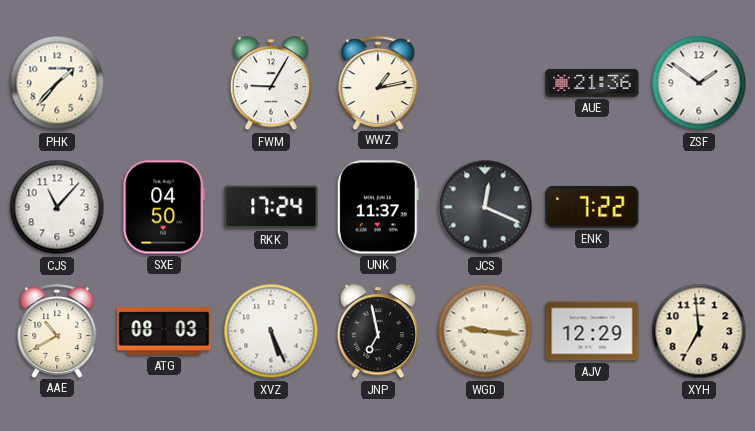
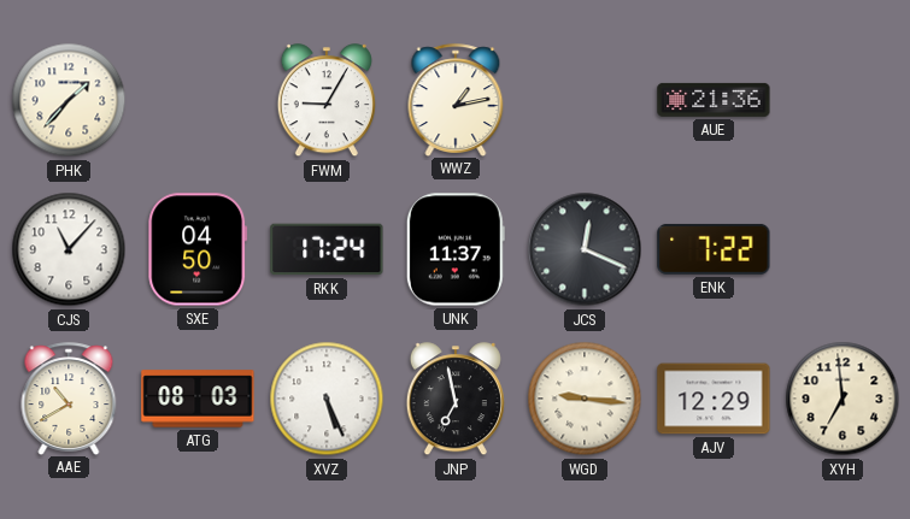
ZSF: 1:51 -> none
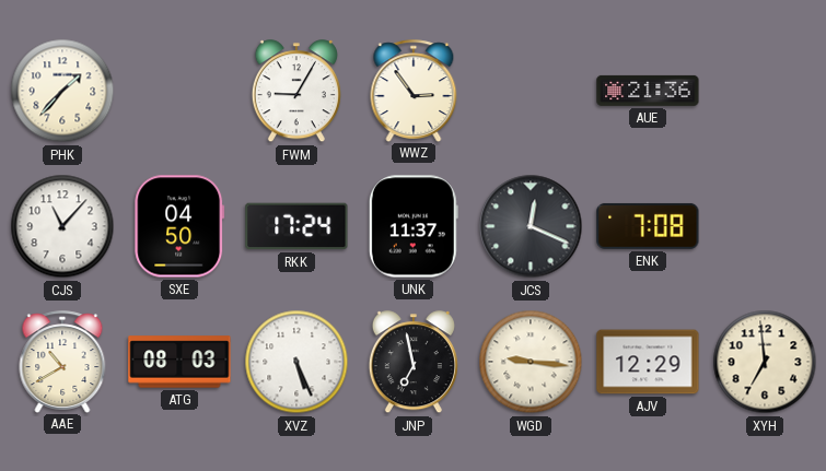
WWZ: 1:13 -> 2:54
ENK: 7:22 -> 7:08
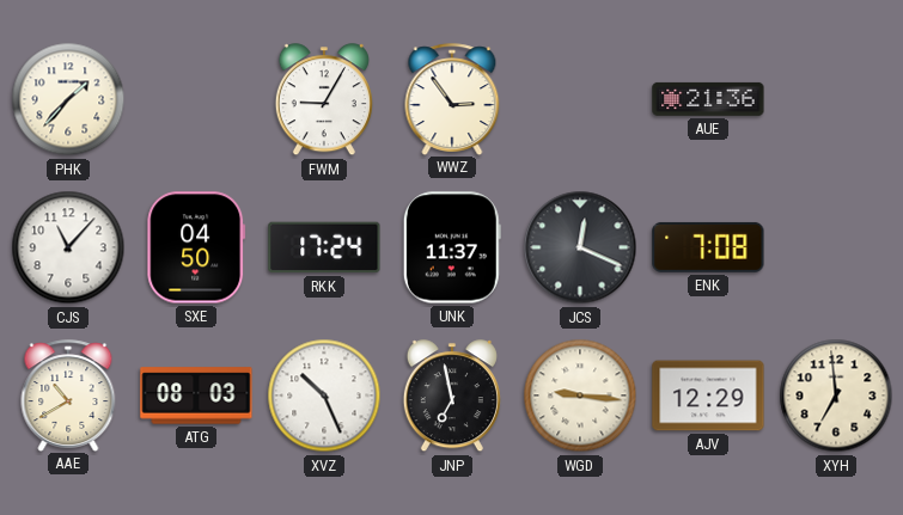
XVZ: 5:26 -> 10:26
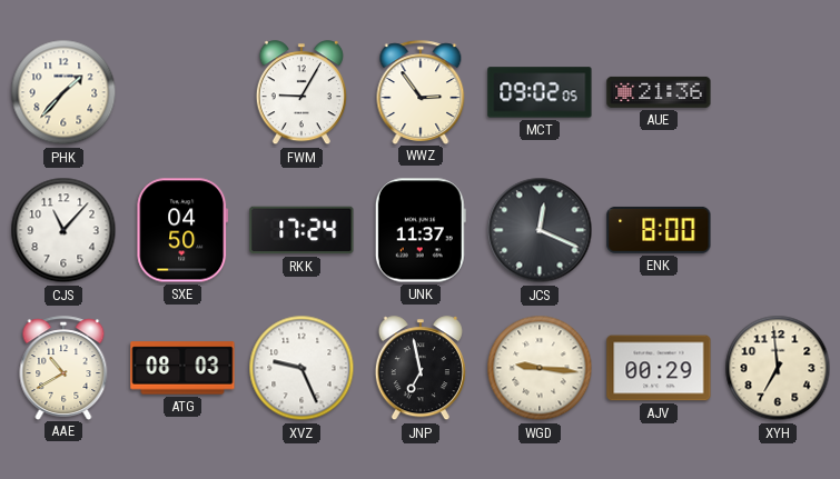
MCT: none -> 09:02
ENK: 7:08 -> 8:00
XVZ: 10:26 -> 9:26
AJV: 12:29 -> 00:29
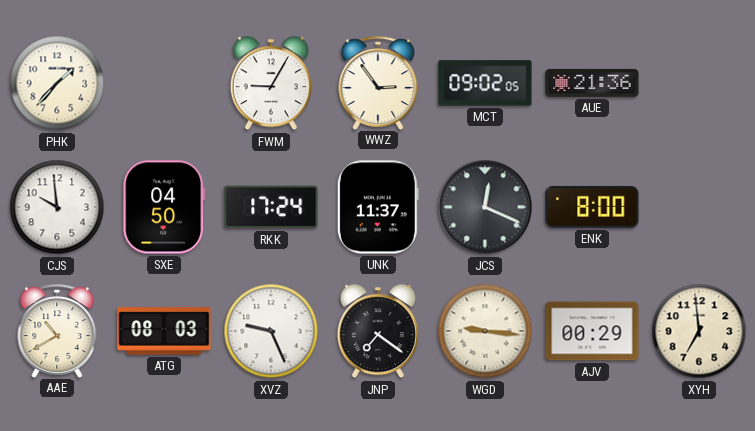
CJS: 11:07 -> 9:59
JNP: 6:58 -> 7:21
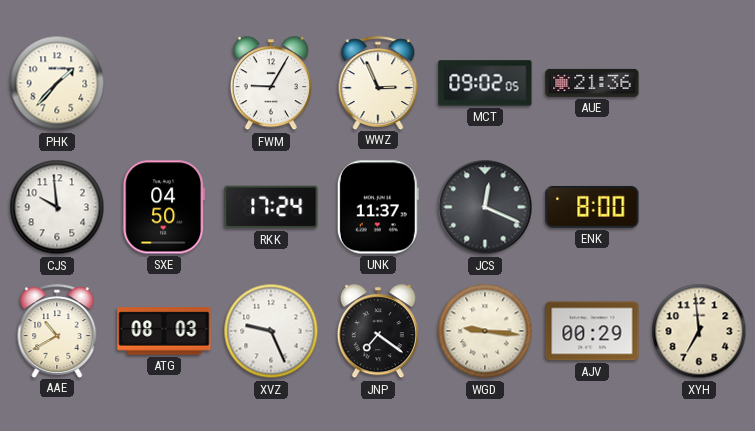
WWZ: 2:54 -> 2:56
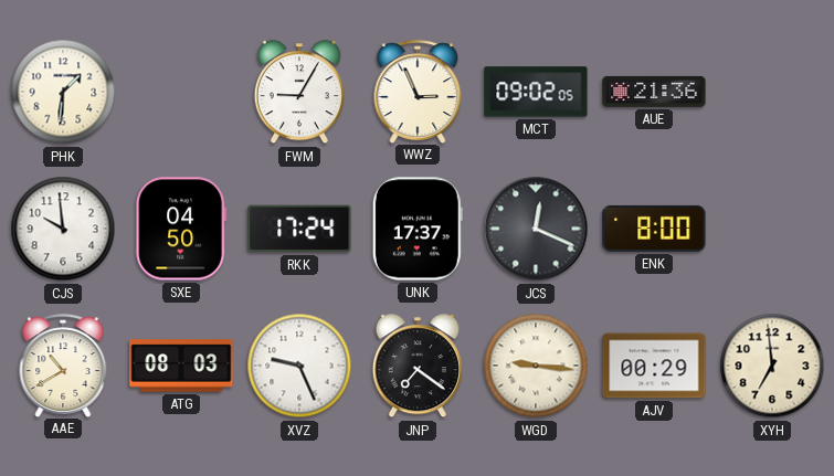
PHK: 1:37 -> 1:31
UNK: 11:37 -> 17:37
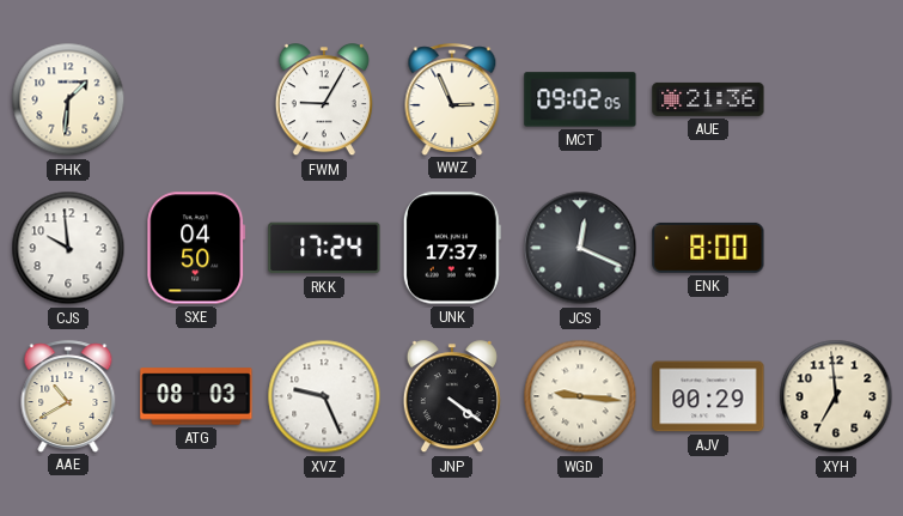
JNP: 7:21 -> 4:21
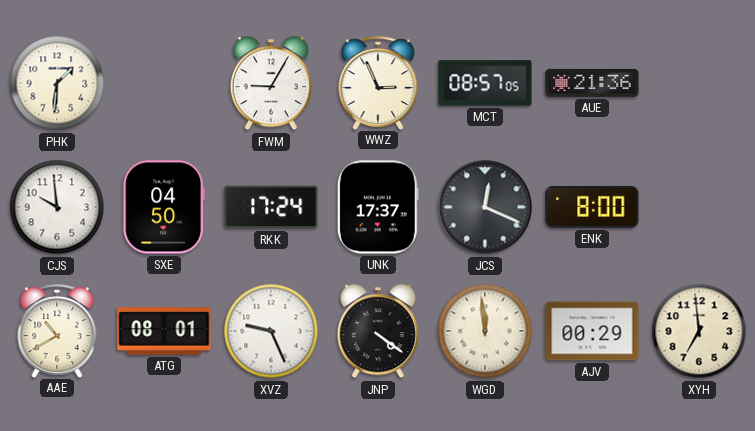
MCT: 09:02 -> 08:57
ATG: 08:03 -> 08:01
WGD: 9:16 -> 11:59
